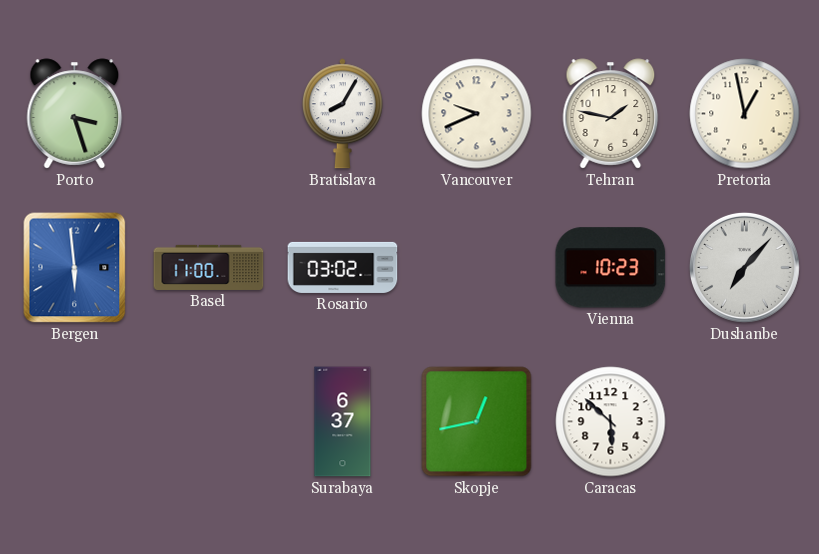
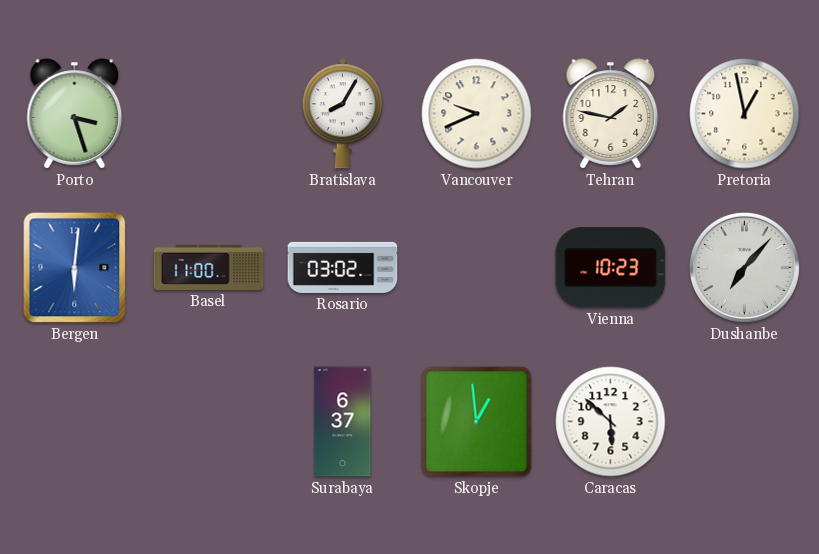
Bergen: 5:59 -> 6:01
Skopje: 12:43 -> 12:59
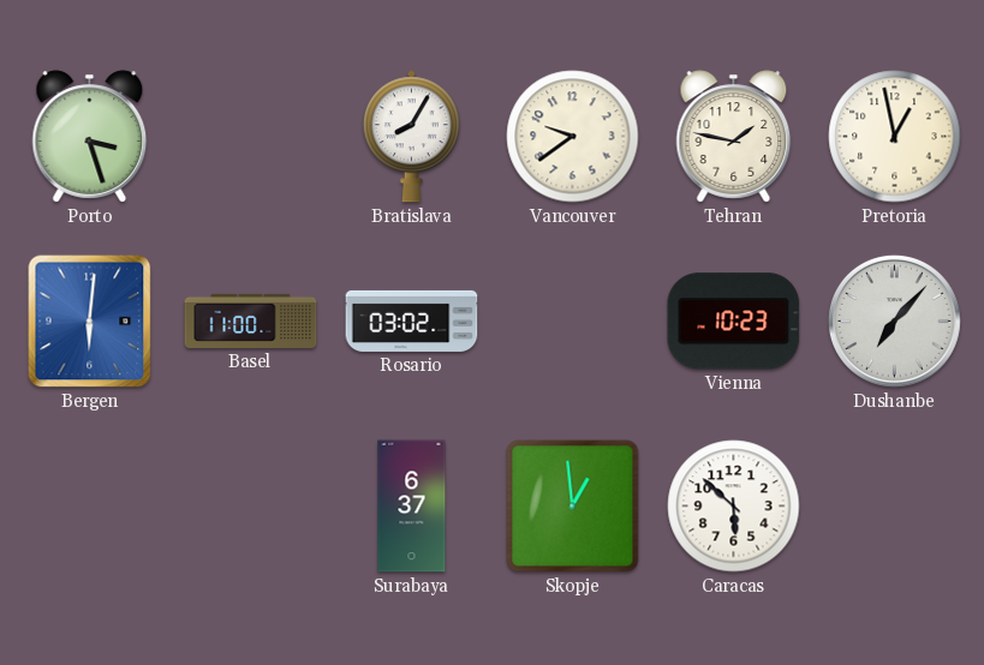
Vancouver: 9:41 -> 9:39
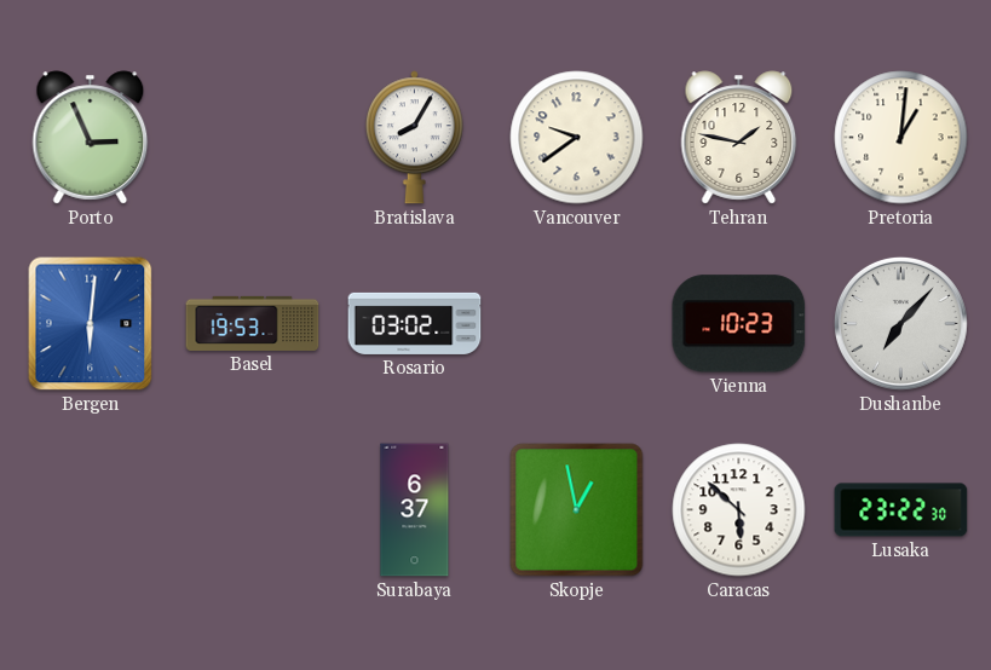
Porto: 3:27 -> 2:56
Pretoria: 12:58 -> 1:01
Basel: 11:00 -> 19:53
Skopje: 12:59 -> 12:58
Lusaka: none -> 23:22
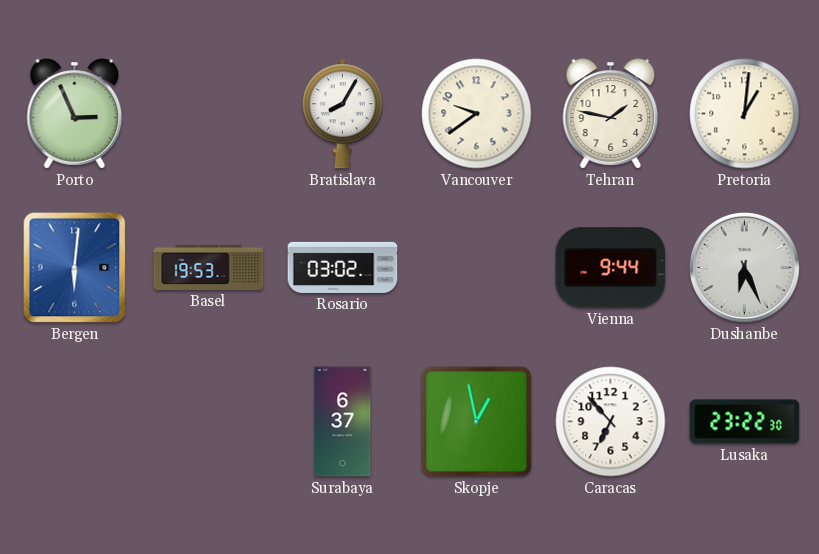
Vienna: 10:23 -> 9:44
Dushanbe: 7:07 -> 6:26
Caracas: 5:52 -> 6:53
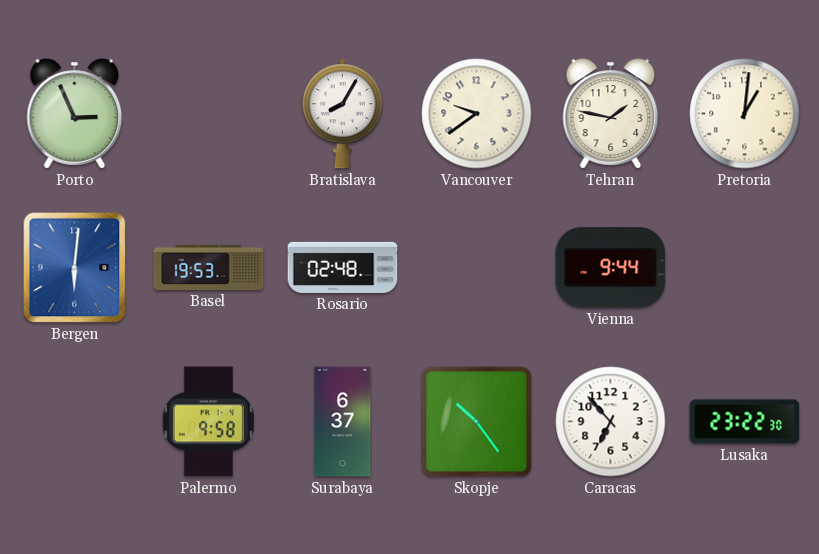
Rosario: 03:02 -> 02:48
Dushanbe: 6:26 -> none
Palermo: none -> 9:58
Skopje: 12:58 -> 10:24
